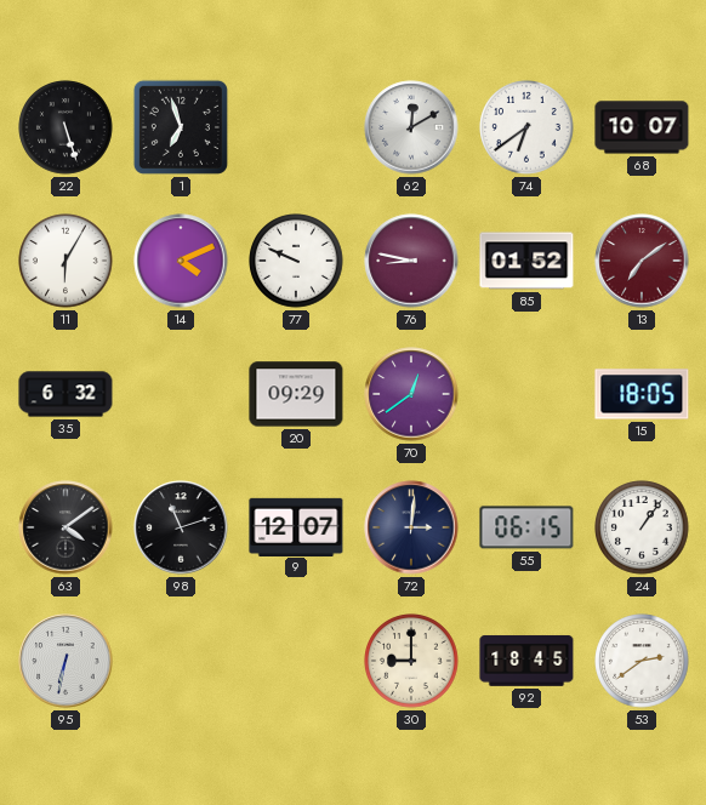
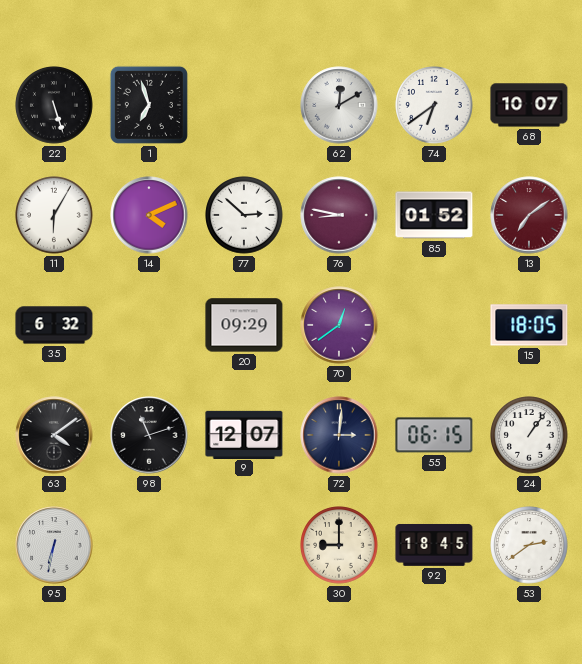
77: 9:49 -> 2:52
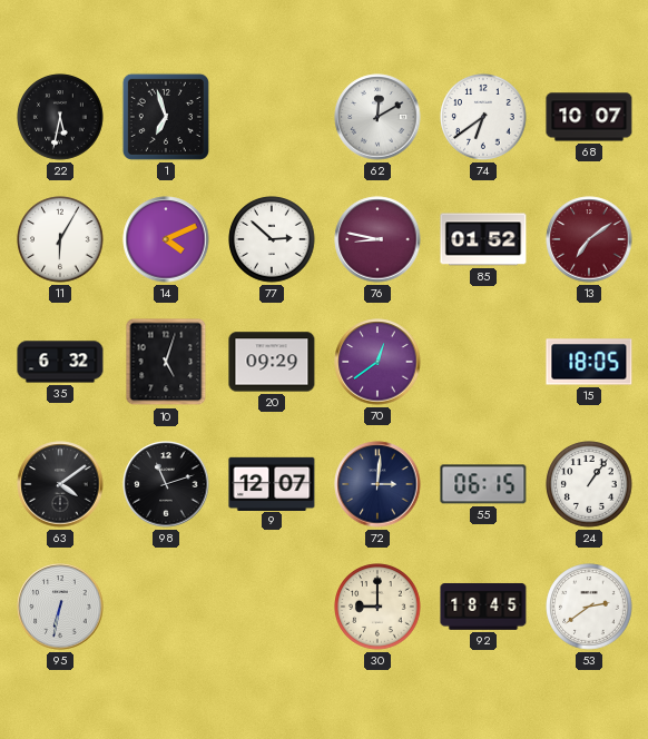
22: 5:27 -> 5:32
10: none -> 5:03
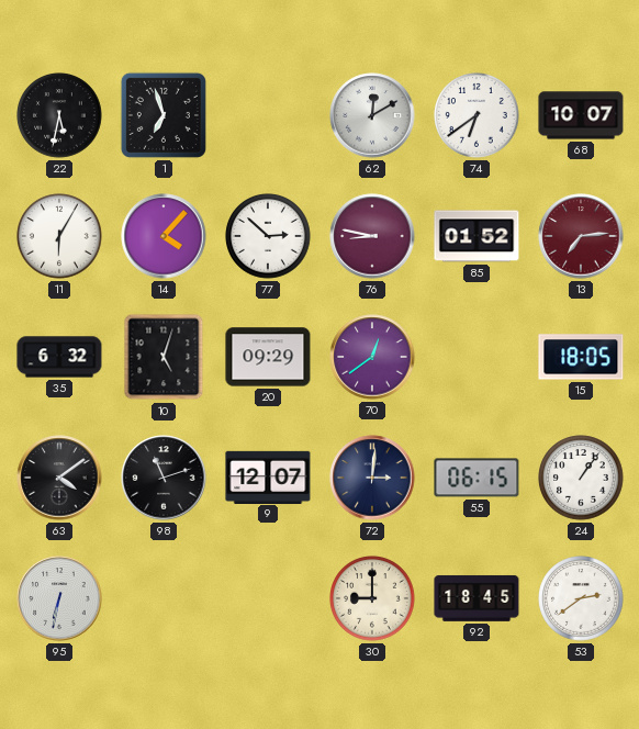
14: 4:11 -> 4:07
13: 7:09 -> 7:14
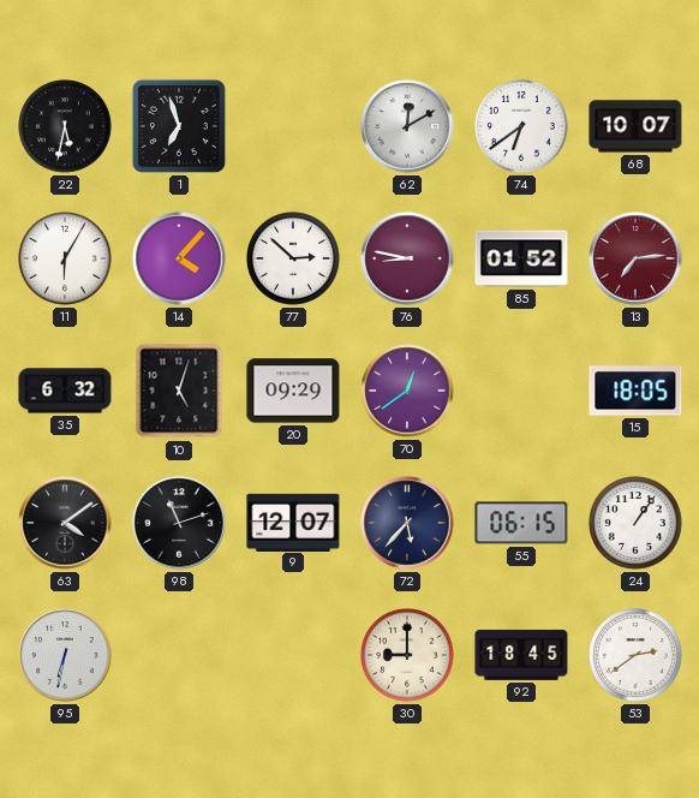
72: 3:01 -> 5:37
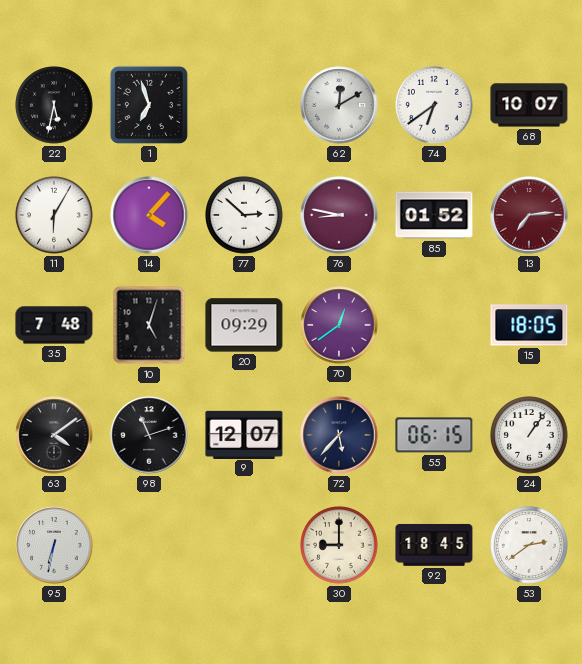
35: 6:32 -> 7:48
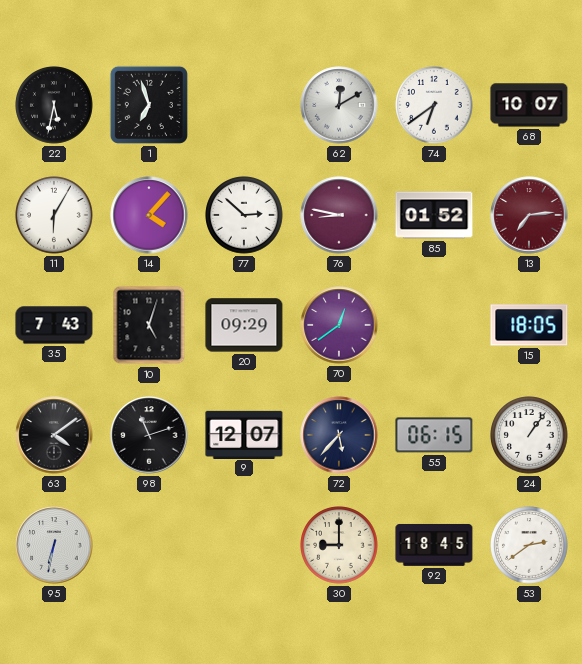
35: 7:48 -> 7:43
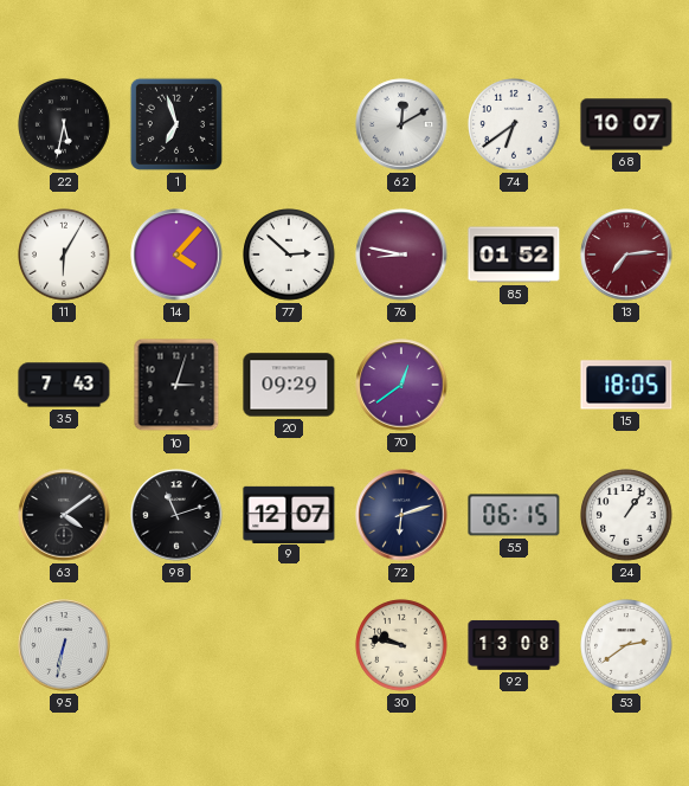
10: 5:03 -> 3:03
72: 5:37 -> 6:12
30: 9:00 -> 9:47
92: 18:45 -> 13:08
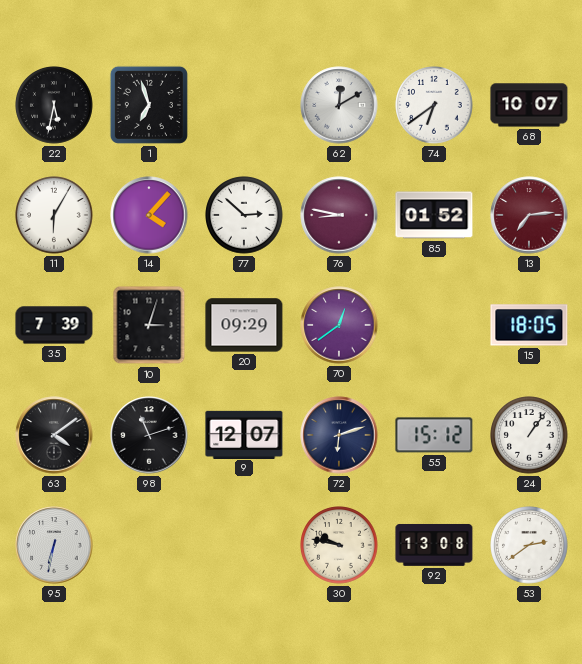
35: 7:43 -> 7:39
55: 06:15 -> 15:12
